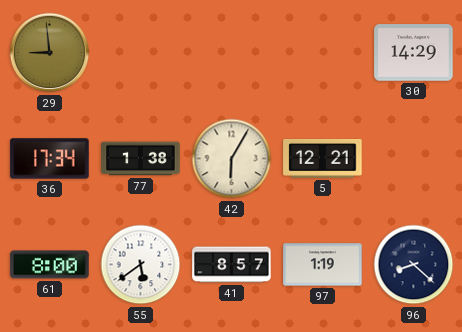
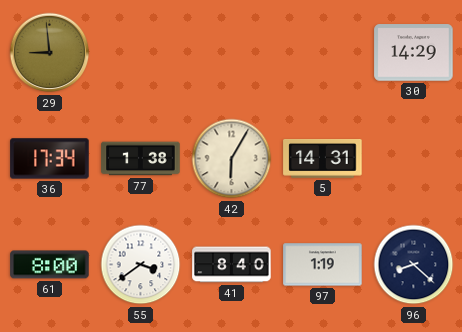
5: 12:21 -> 14:31
55: 5:39 -> 3:39
41: 8:57 -> 8:40
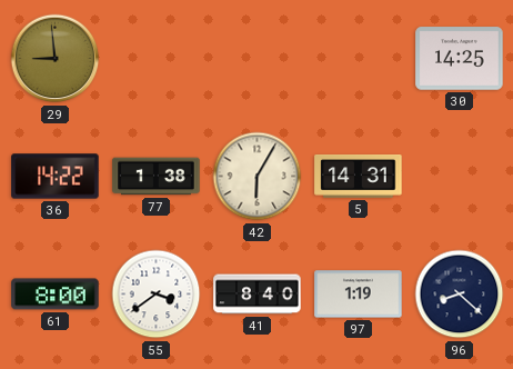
30: 14:29 -> 14:25
36: 17:34 -> 14:22
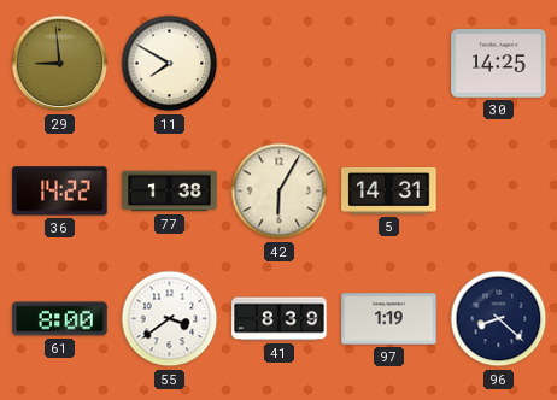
11: none -> 7:50
41: 8:40 -> 8:39
